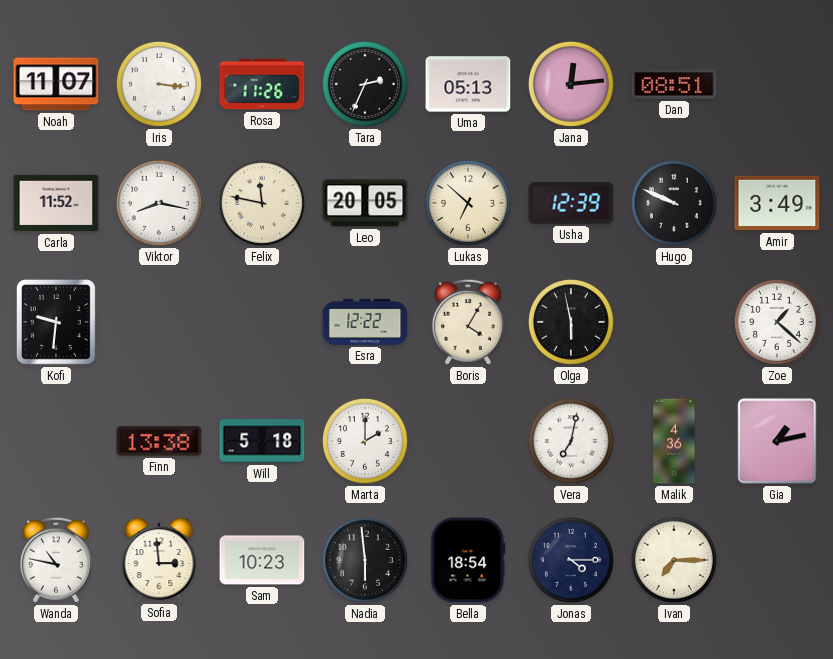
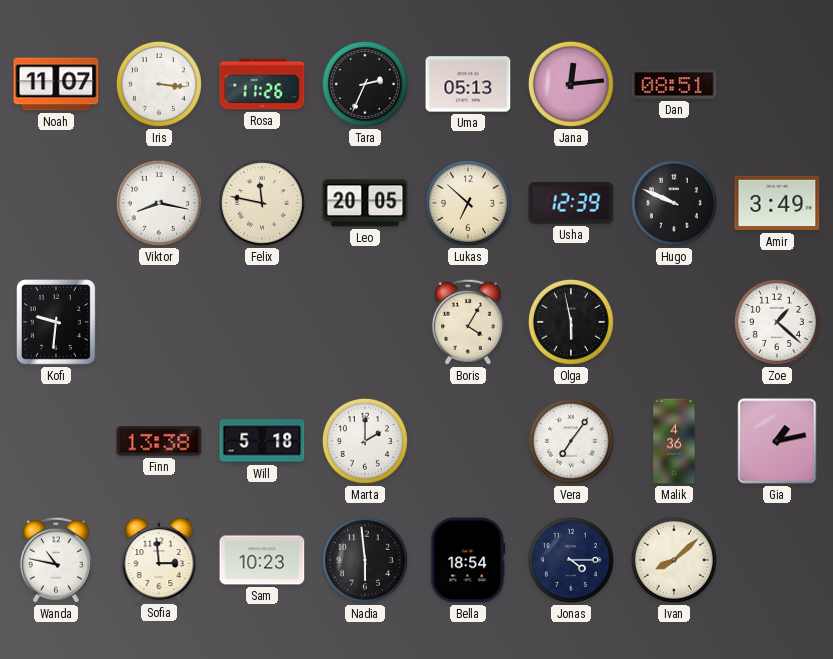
Carla: 11:52 -> none
Esra: 12:22 -> none
Vera: 7:02 -> 7:06
Ivan: 7:15 -> 8:08
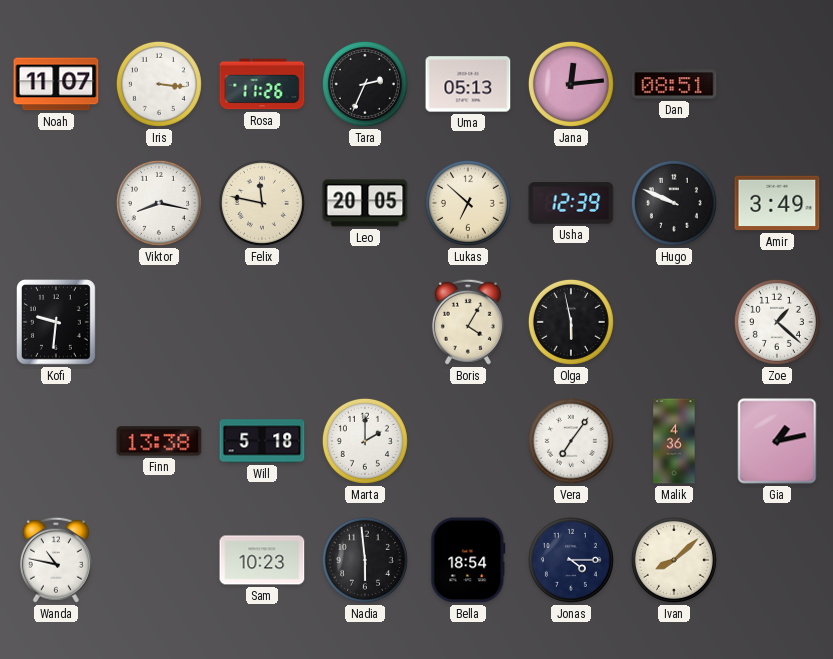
Sofia: 2:59 -> none
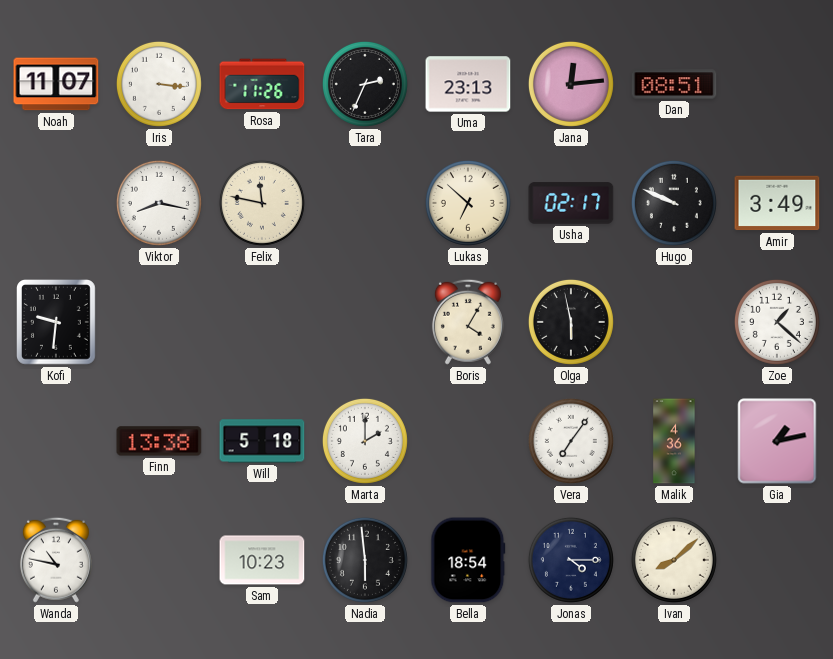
Uma: 05:13 -> 23:13
Leo: 20:05 -> none
Usha: 12:39 -> 02:17
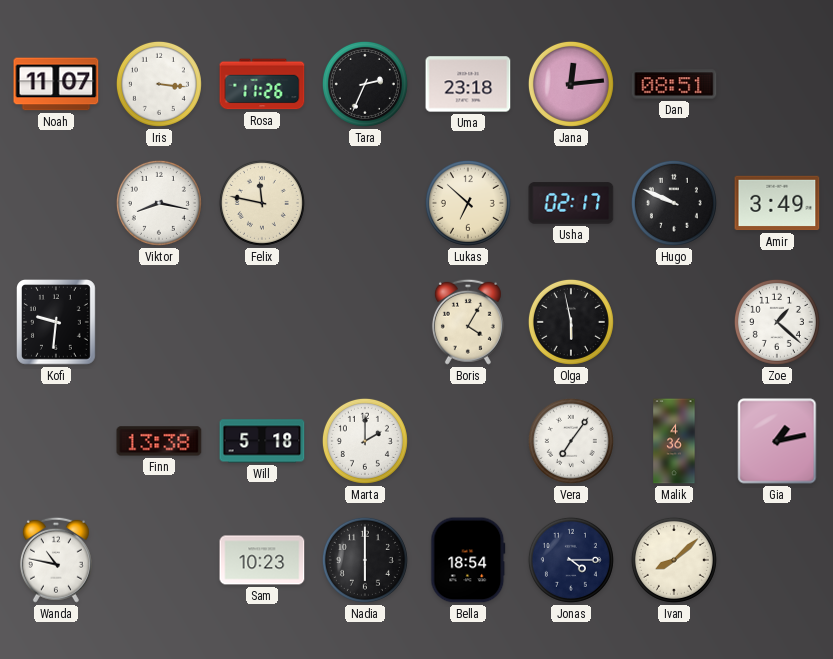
Uma: 23:13 -> 23:18
Nadia: 5:59 -> 6:00
